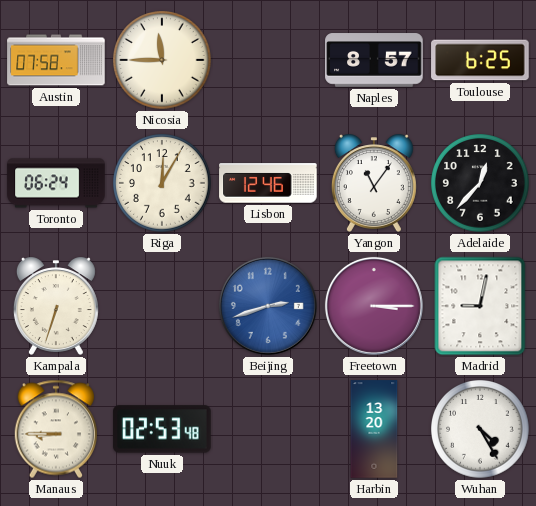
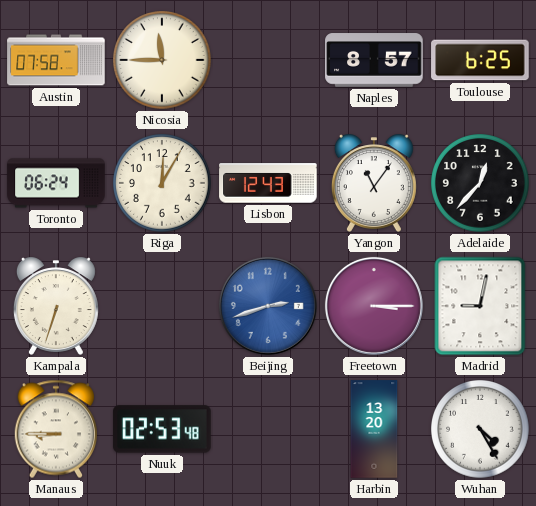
Lisbon: 12:46 -> 12:43
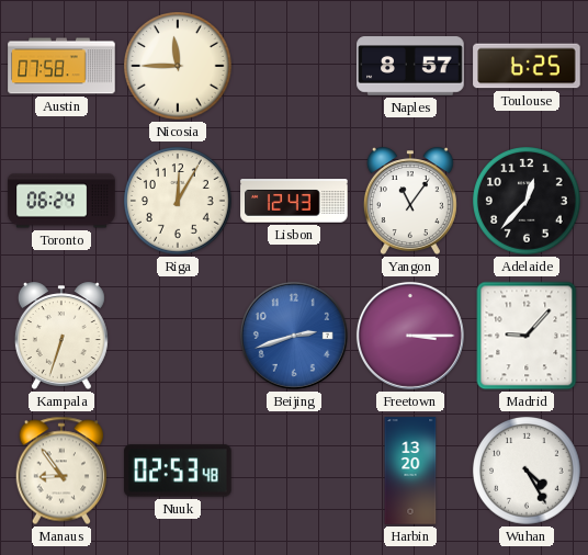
Madrid: 9:02 -> 9:07
Manaus: 8:45 -> 8:54
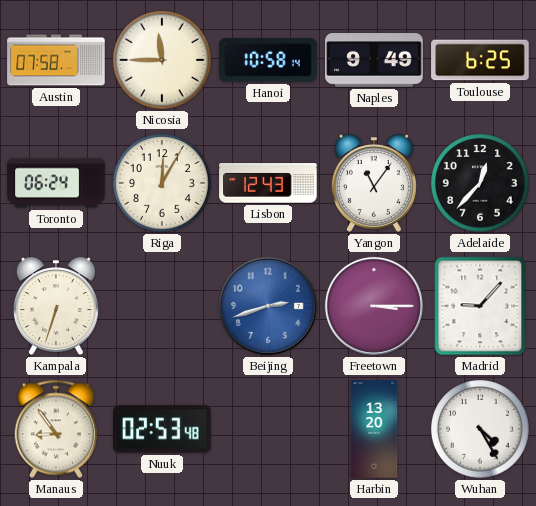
Hanoi: none -> 10:58
Naples: 8:57 -> 9:49
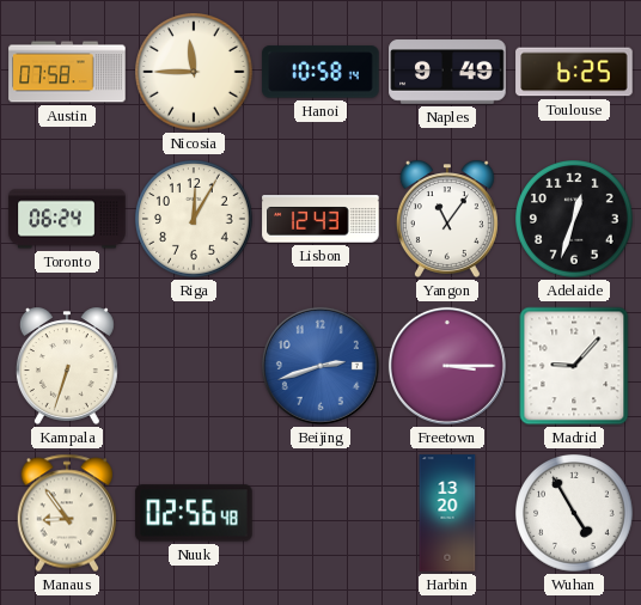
Adelaide: 12:37 -> 12:33
Nuuk: 02:53 -> 02:56
Wuhan: 4:25 -> 4:55
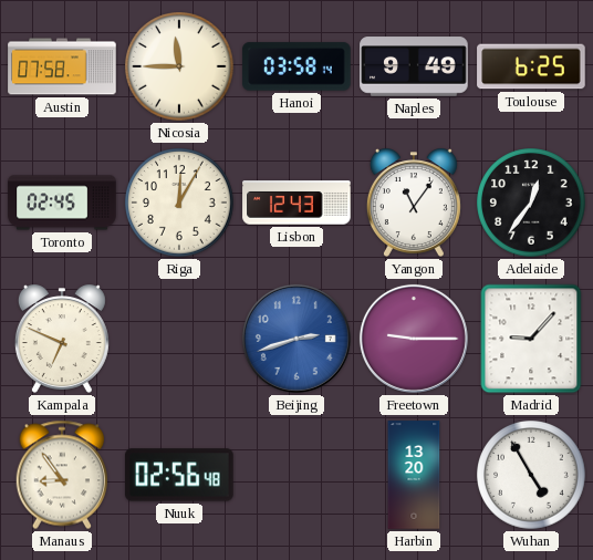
Hanoi: 10:58 -> 03:58
Toronto: 06:24 -> 02:45
Adelaide: 12:33 -> 12:36
Kampala: 6:33 -> 6:49
Freetown: 3:15 -> 9:15
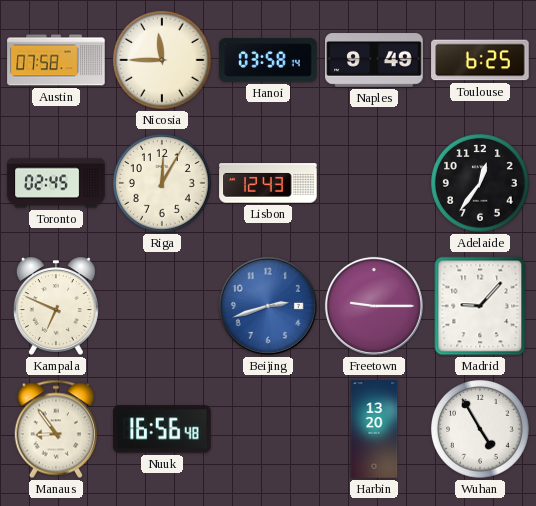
Yangon: 11:06 -> none
Nuuk: 02:56 -> 16:56
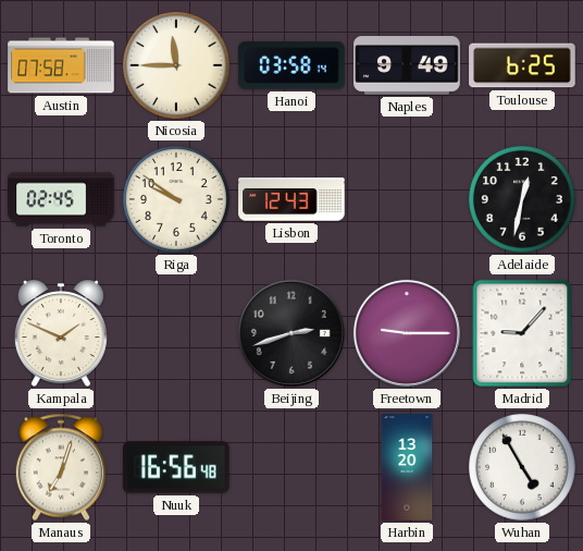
Riga: 12:05 -> 9:51
Adelaide: 12:36 -> 12:32
Kampala: 6:49 -> 1:49
Beijing dial: blue -> black
Manaus: 8:54 -> 7:03
